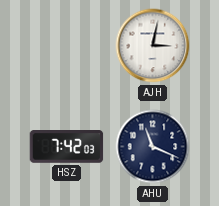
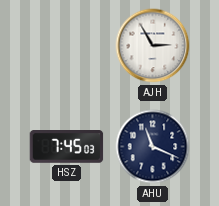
AJH: 3:02 -> 2:55
HSZ: 7:42 -> 7:45
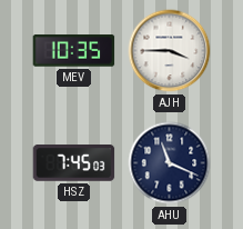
MEV: none -> 10:35
AJH: 2:55 -> 3:45
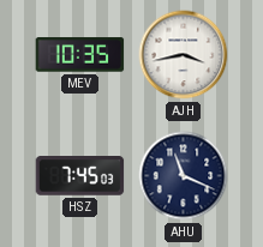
AJH: 3:45 -> 3:43
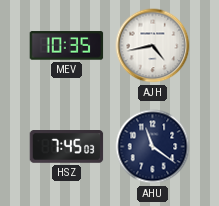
AJH: 3:43 -> 4:43
AHU: 11:19 -> 11:21
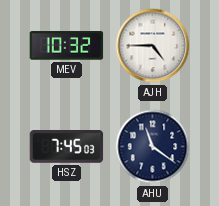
MEV: 10:35 -> 10:32
AJH: 4:43 -> 4:45
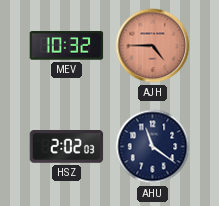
AJH dial: white -> salmon
HSZ: 7:45 -> 2:02
